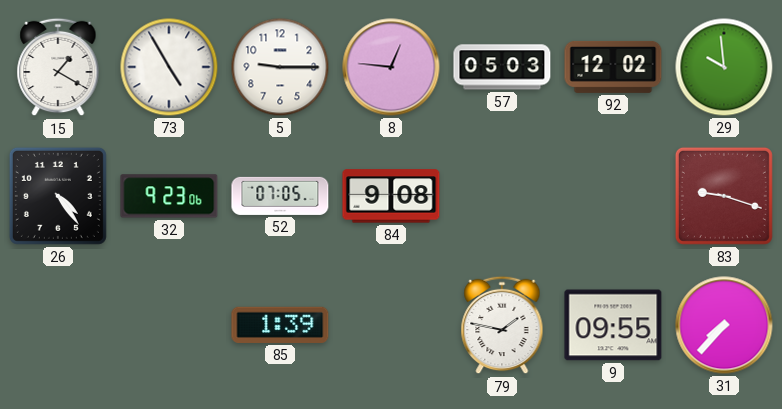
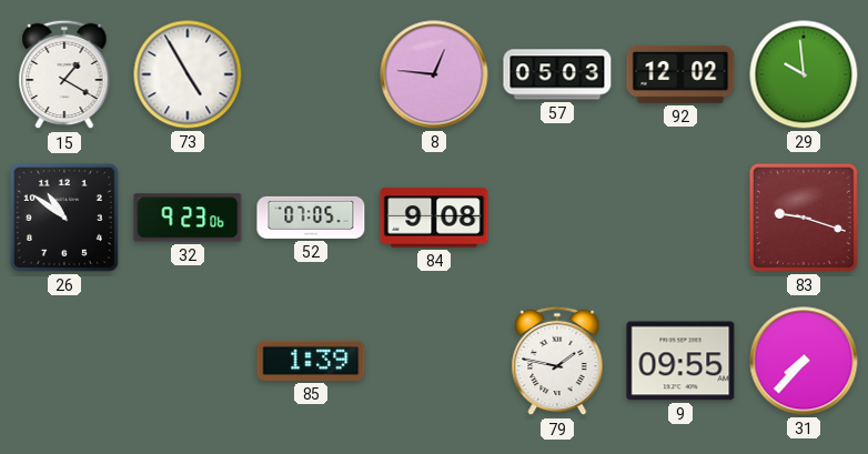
5: 9:15 -> none
26: 4:24 -> 10:51
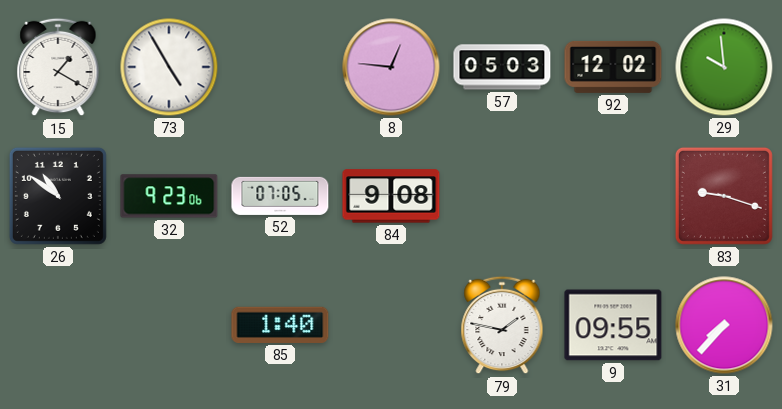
85: 1:39 -> 1:40
